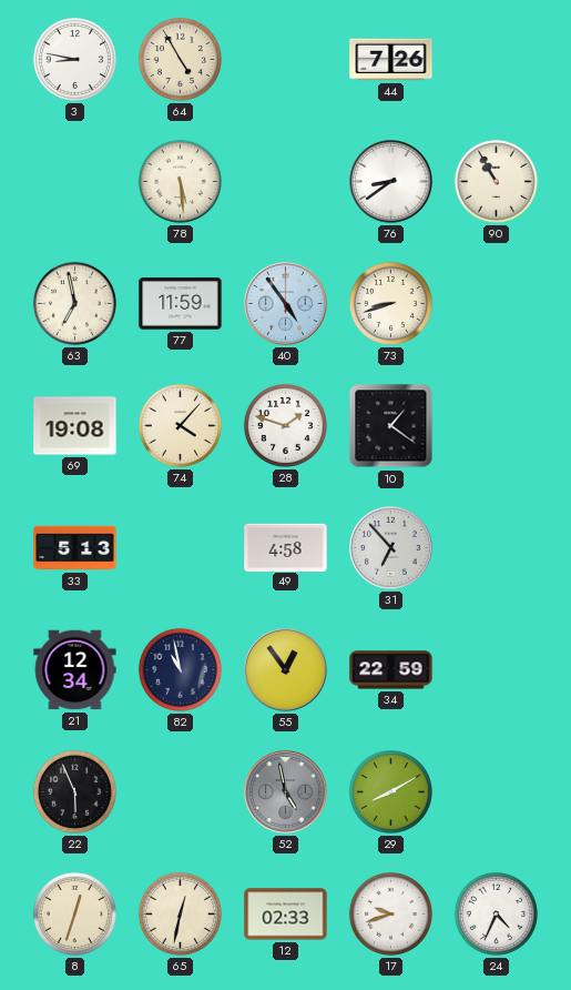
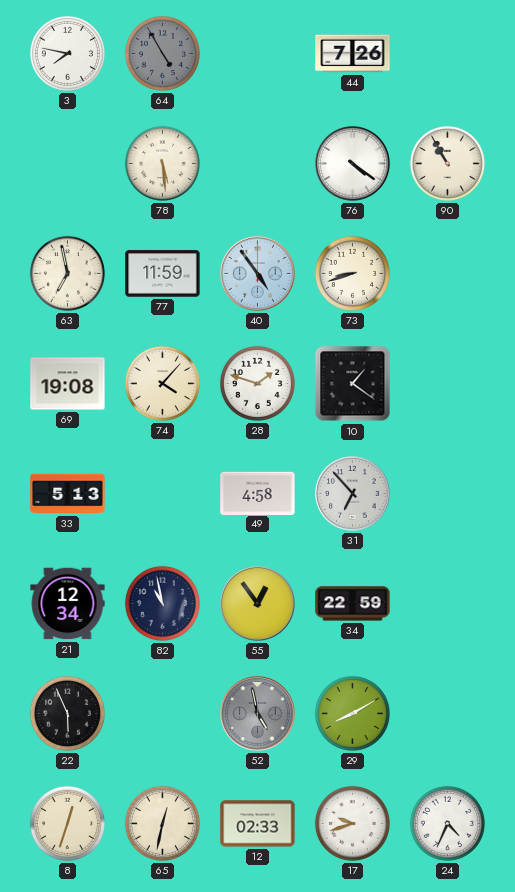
3: 8:47 -> 7:47
64 dial: cream -> grey
76: 8:39 -> 4:21
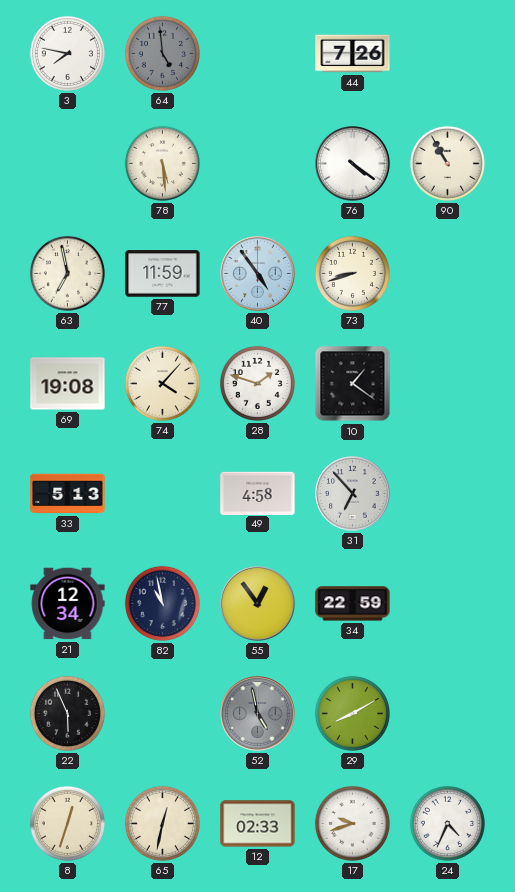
64: 4:55 -> 4:59
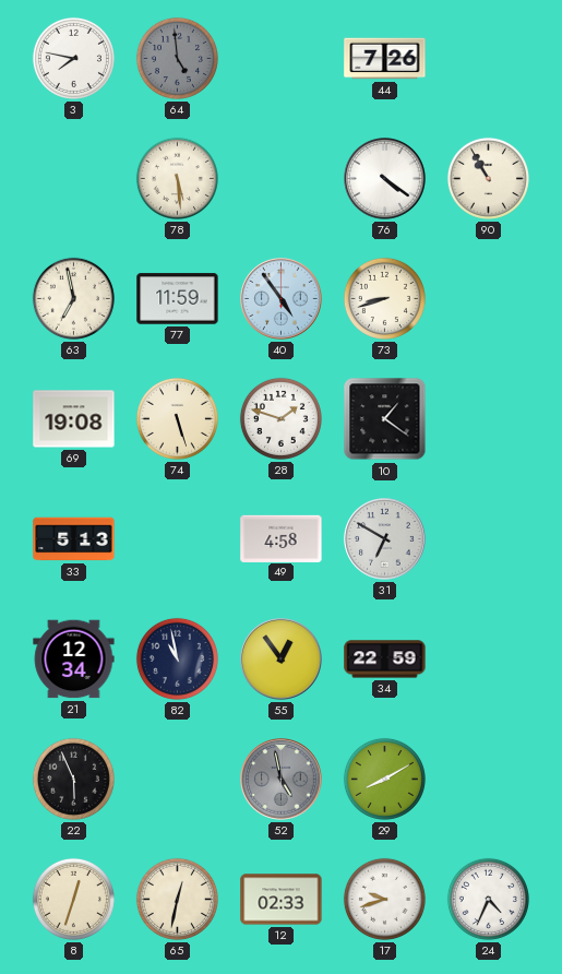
74: 4:07 -> 5:27
31: 6:53 -> 6:50
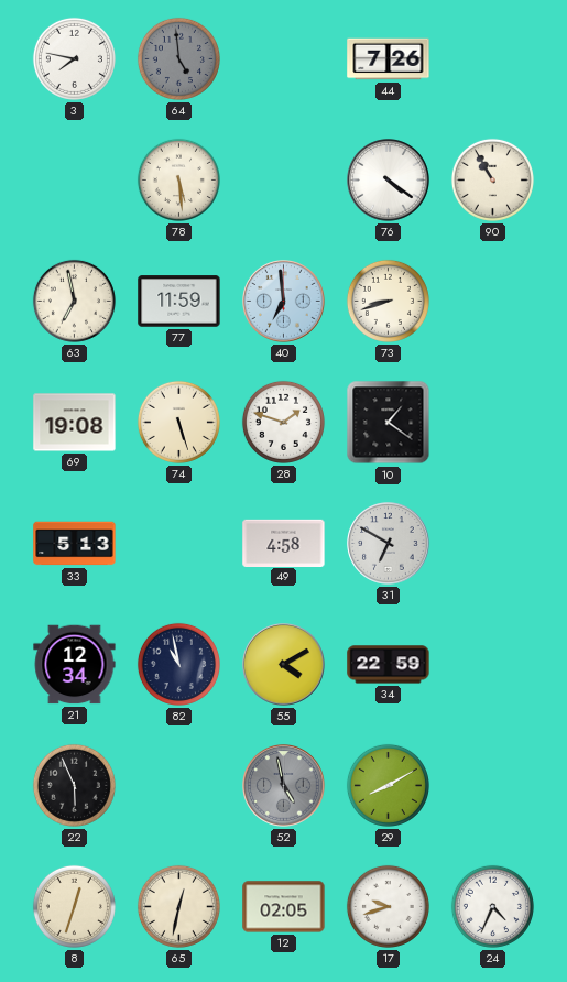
40: 4:54 -> 6:59
55: 12:54 -> 4:10
12: 02:33 -> 02:05
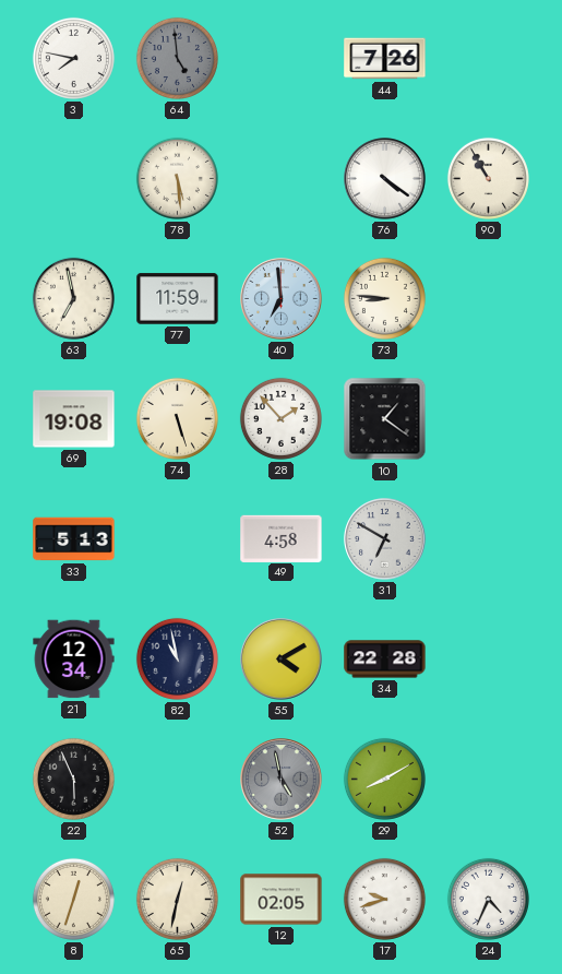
73: 8:42 -> 8:46
28: 1:48 -> 1:53
34: 22:59 -> 22:28
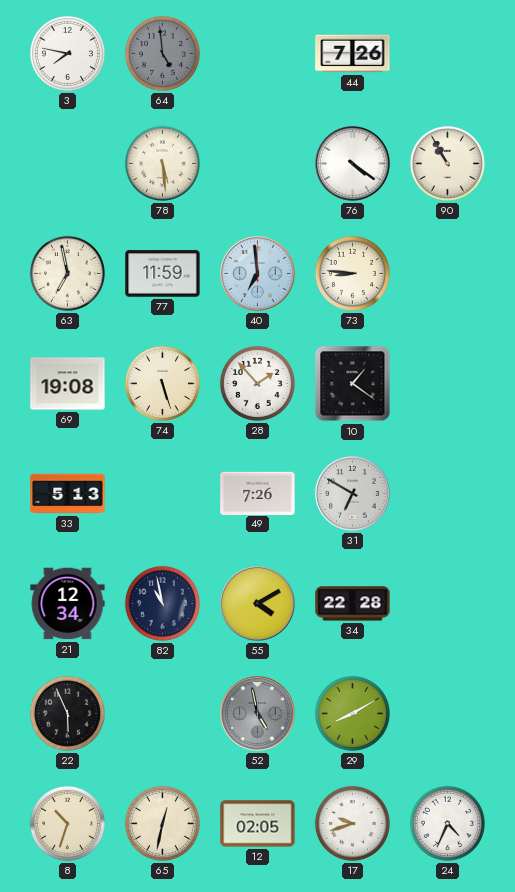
49: 4:58 -> 7:26
8: 12:33 -> 10:33
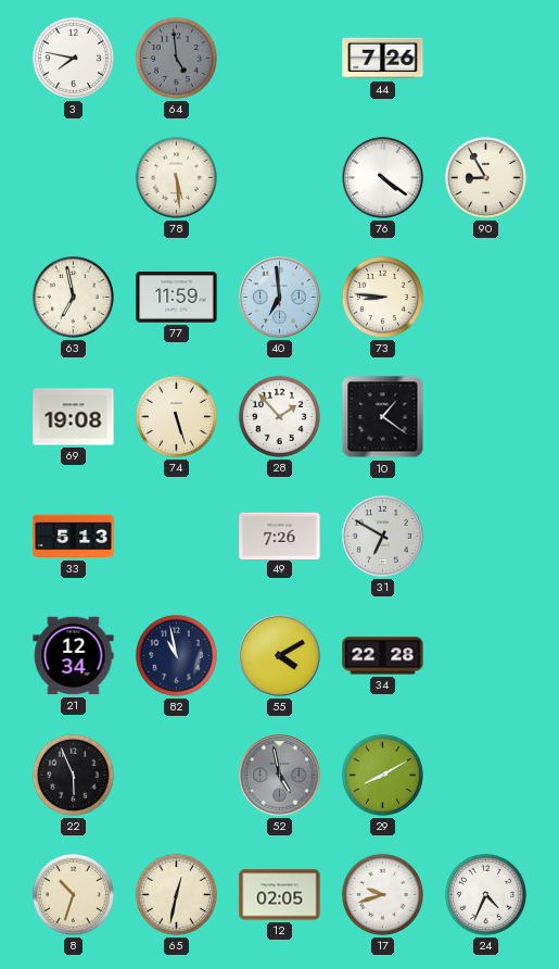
90: 10:55 -> 8:55
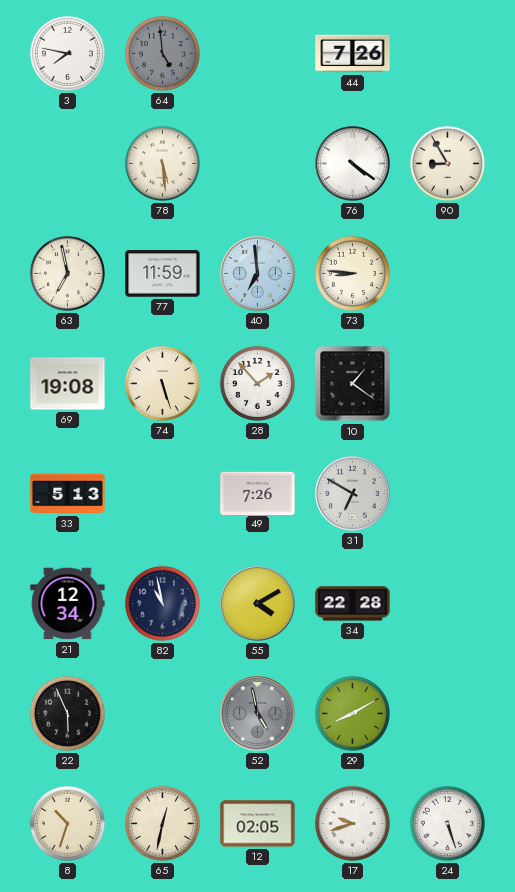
24: 4:34 -> 5:27
